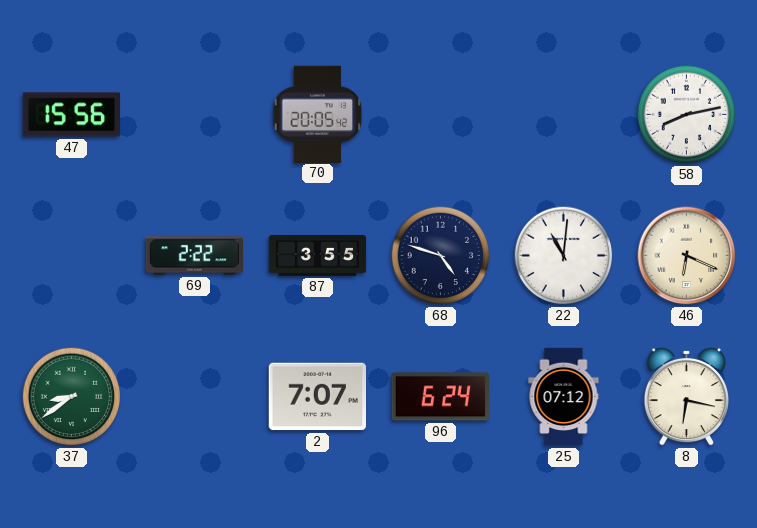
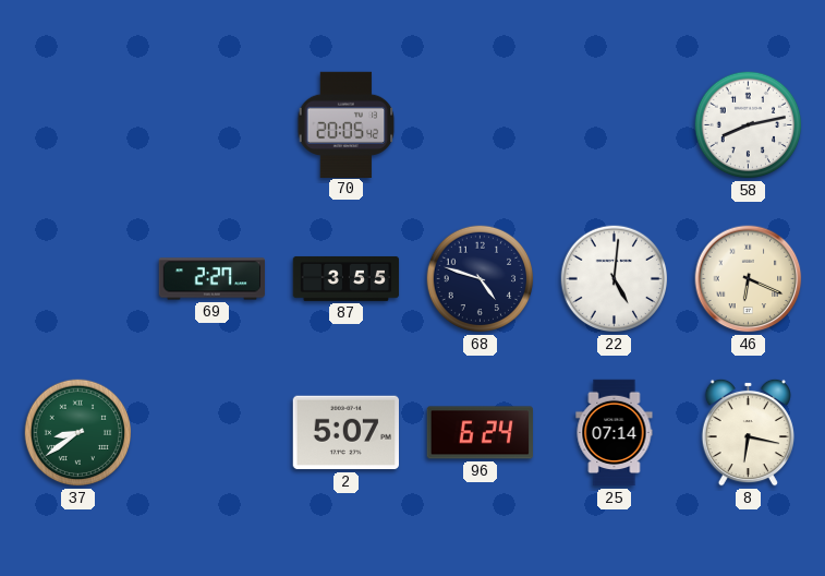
47: 15:56 -> none
69: 2:22 -> 2:27
22: 11:01 -> 5:01
2: 7:07 -> 5:07
25: 07:12 -> 07:14
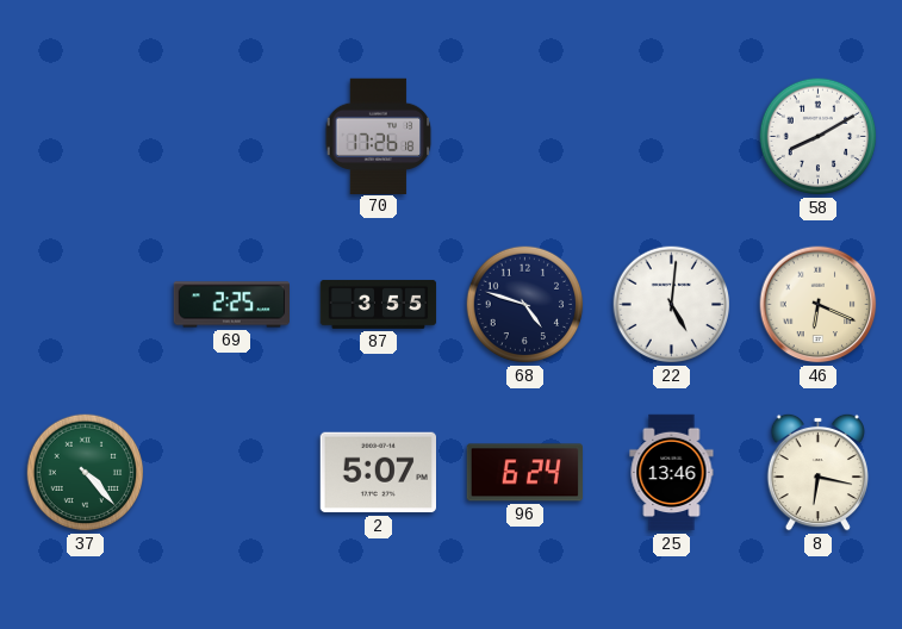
70: 20:05 -> 17:26
58: 8:13 -> 8:10
69: 2:27 -> 2:25
37: 8:39 -> 4:23
25: 07:14 -> 13:46
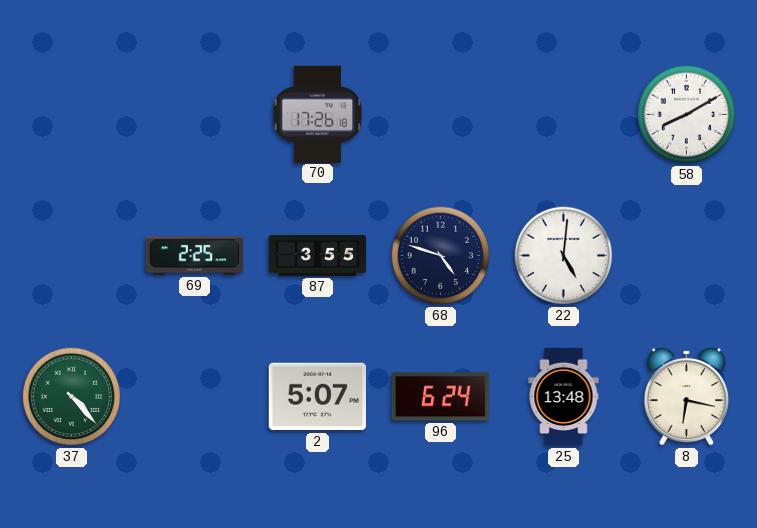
46: 6:19 -> none
25: 13:46 -> 13:48
